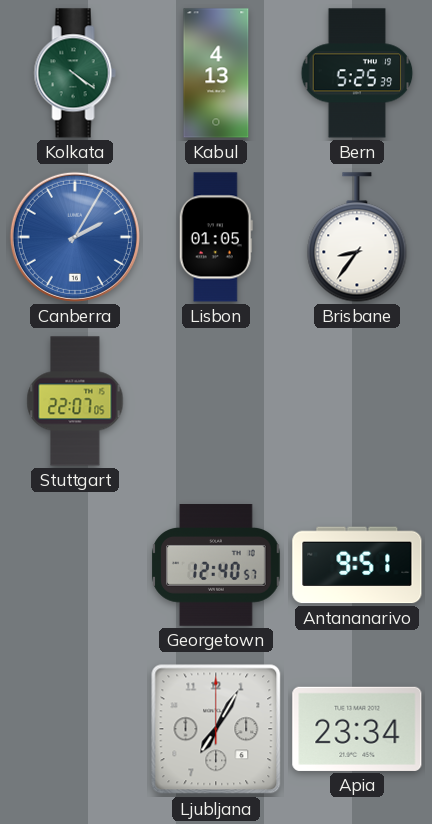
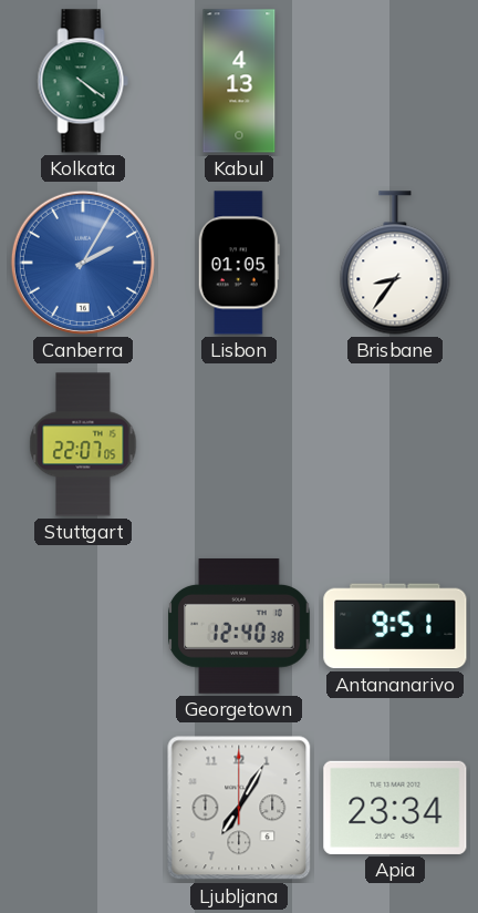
Bern: 5:25 -> none
Georgetown: 12:40:57 -> 12:40:38
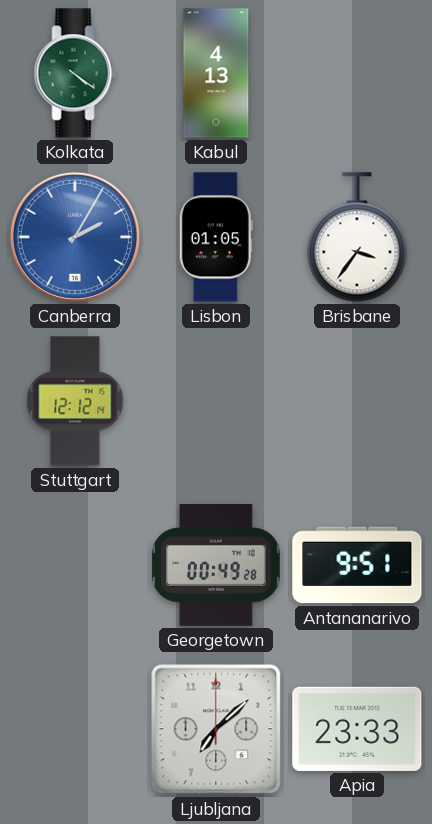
Brisbane: 8:36 -> 3:36
Stuttgart: 22:07 -> 12:12
Georgetown: 12:40 -> 00:49
Ljubljana: 7:05 -> 7:08
Apia: 23:34 -> 23:33
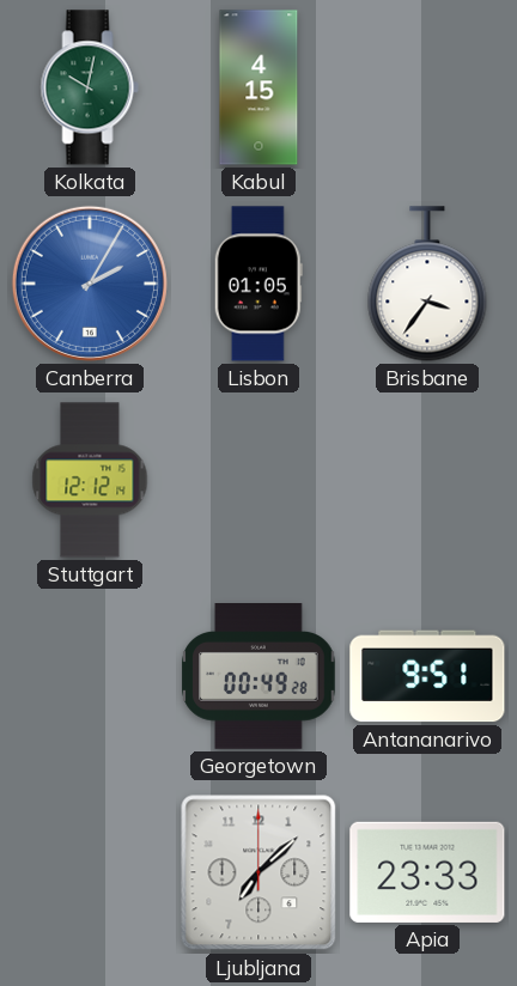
Kolkata: 4:21 -> 10:02
Kabul: 4:13 -> 4:15
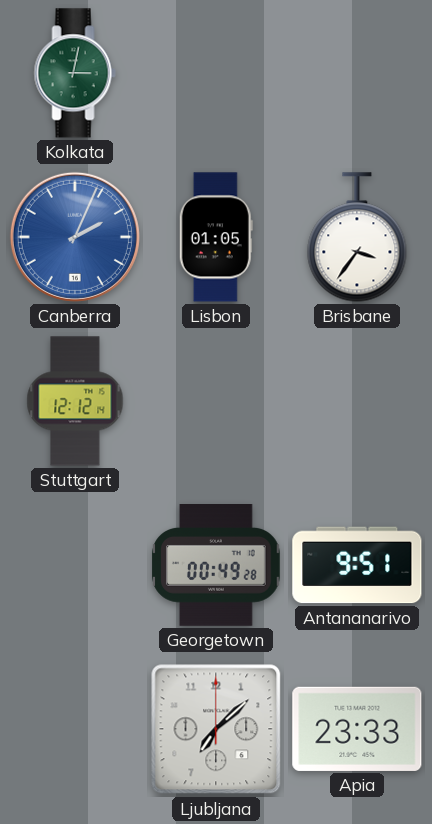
Kolkata: 10:02 -> 3:02
Kabul: 4:15 -> none
Canberra: 2:05 -> 2:04
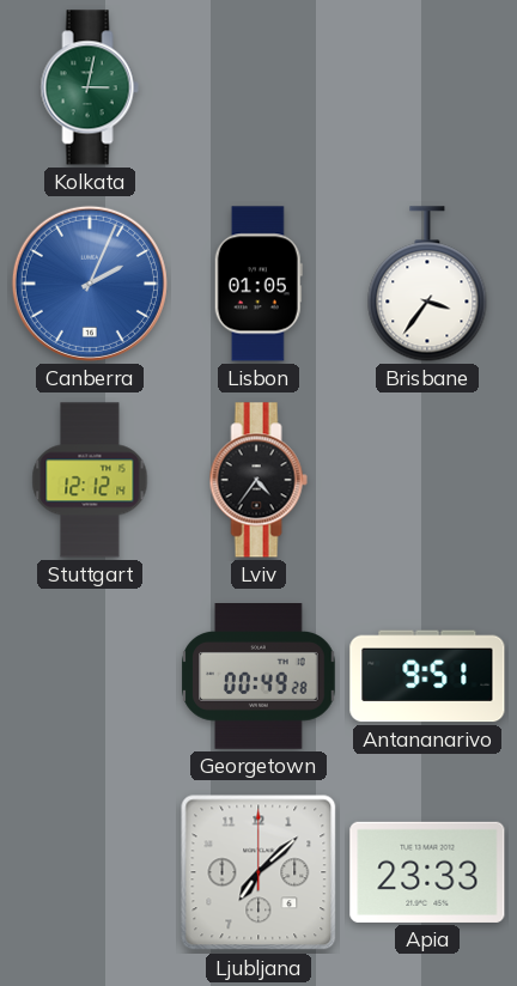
Lviv: none -> 4:36
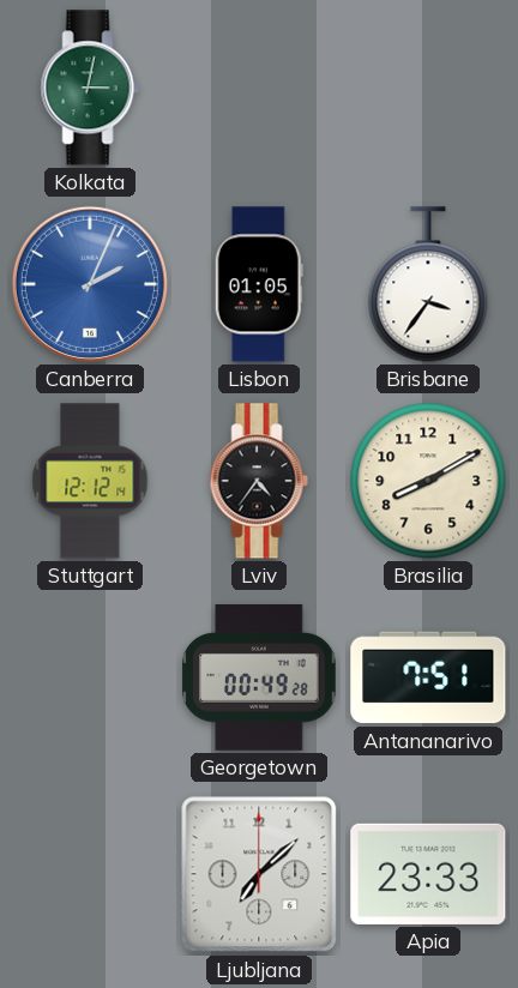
Brasilia: none -> 8:10
Antananarivo: 9:51 -> 7:51
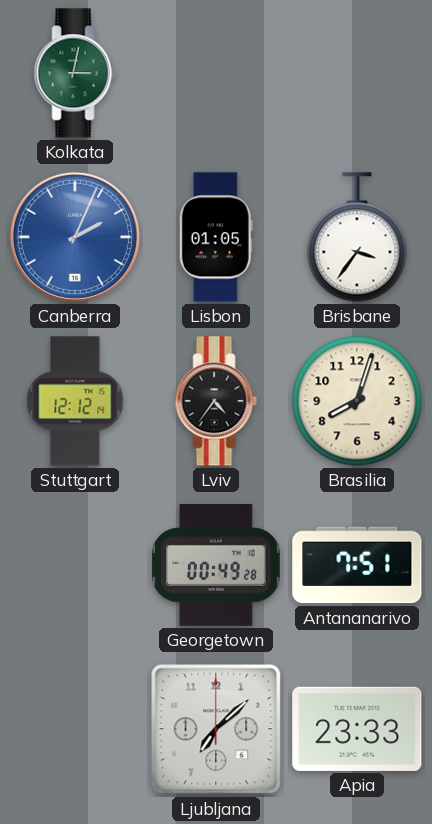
Brasilia: 8:10 -> 8:03
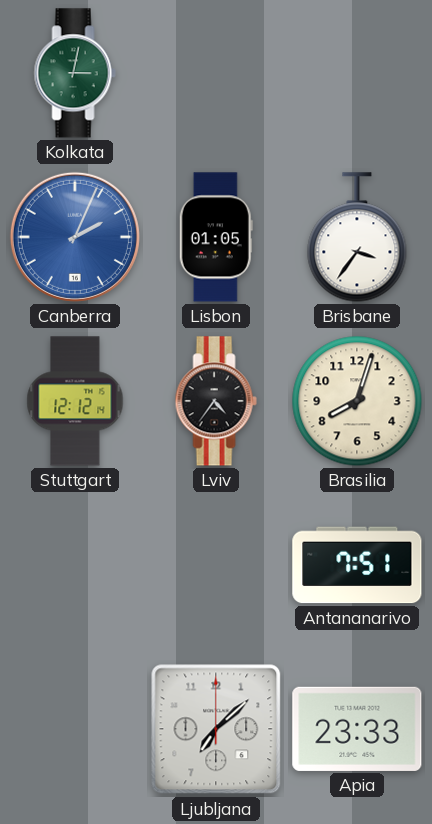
Georgetown: 00:49 -> none
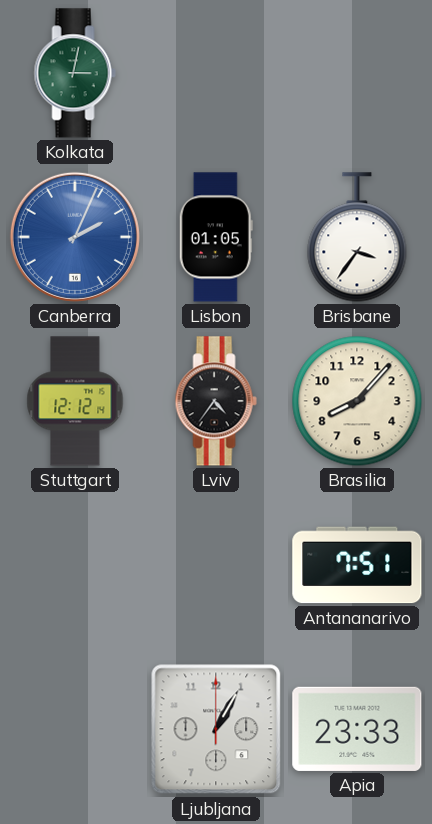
Brasilia: 8:03 -> 8:07
Ljubljana: 7:08 -> 1:05
